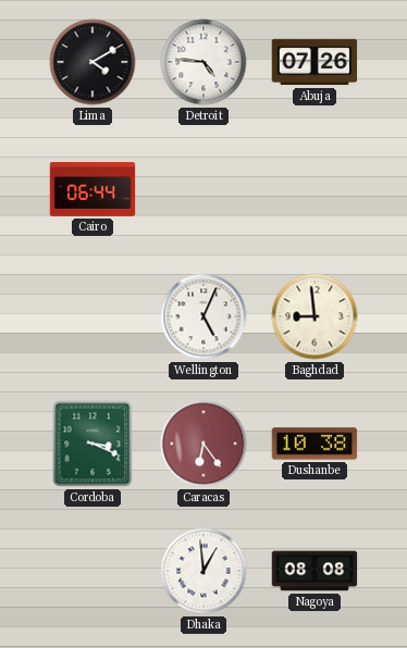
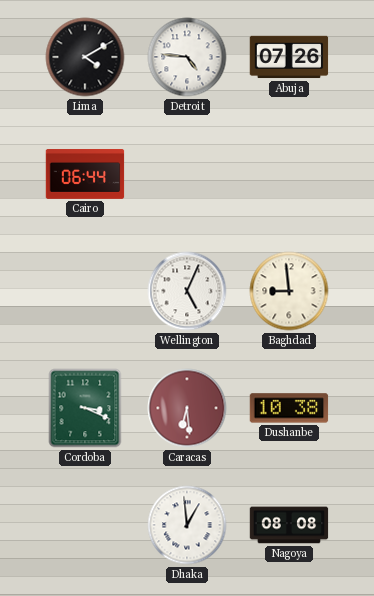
Caracas: 6:24 -> 6:29
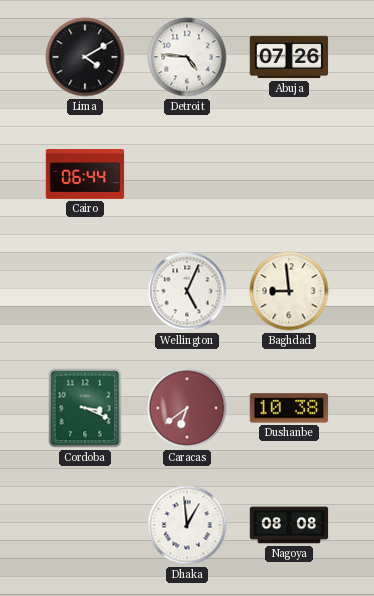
Caracas: 6:29 -> 6:39
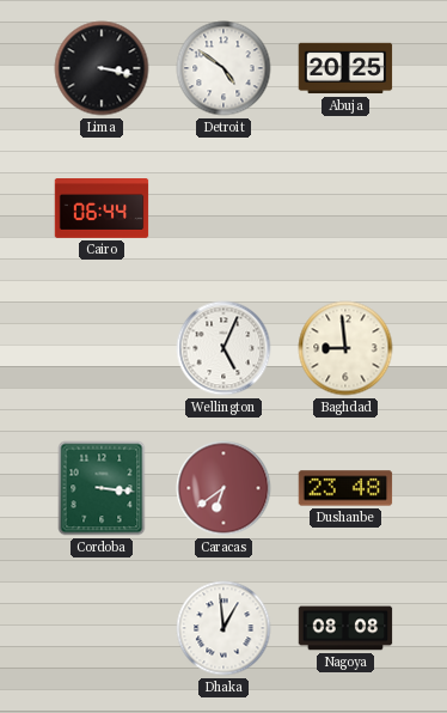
Lima: 4:10 -> 3:17
Detroit: 4:46 -> 4:51
Abuja: 07:26 -> 20:25
Cordoba: 3:19 -> 3:16
Dushanbe: 10:38 -> 23:48
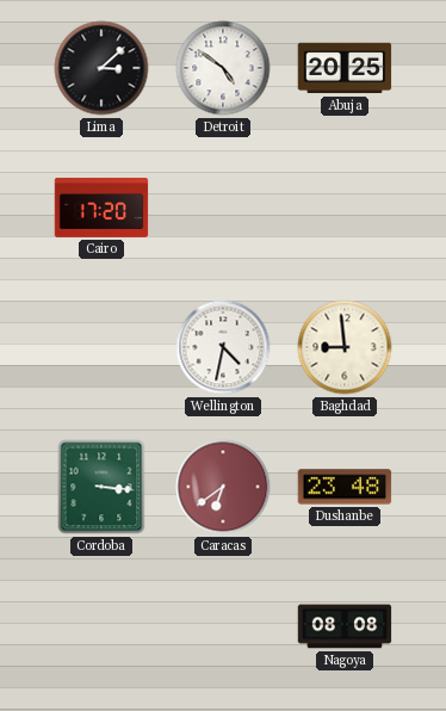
Lima: 3:17 -> 3:08
Cairo: 06:44 -> 17:20
Wellington: 5:04 -> 4:32
Dhaka: 12:59 -> none
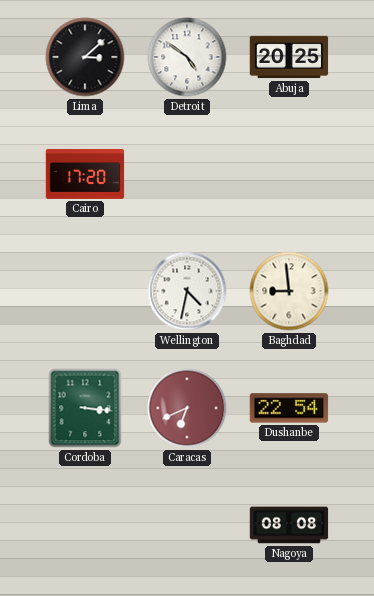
Caracas: 6:39 -> 6:41
Dushanbe: 23:48 -> 22:54
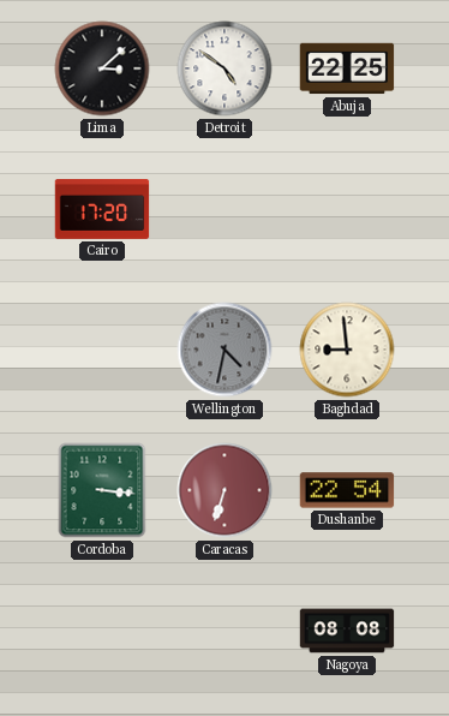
Abuja: 20:25 -> 22:25
Wellington dial: white -> grey
Caracas: 6:41 -> 6:33
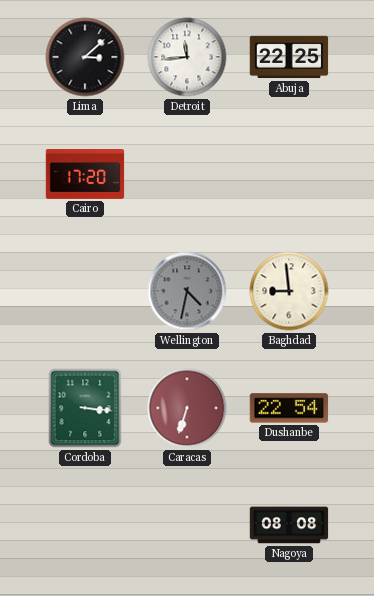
Detroit: 4:51 -> 11:44
